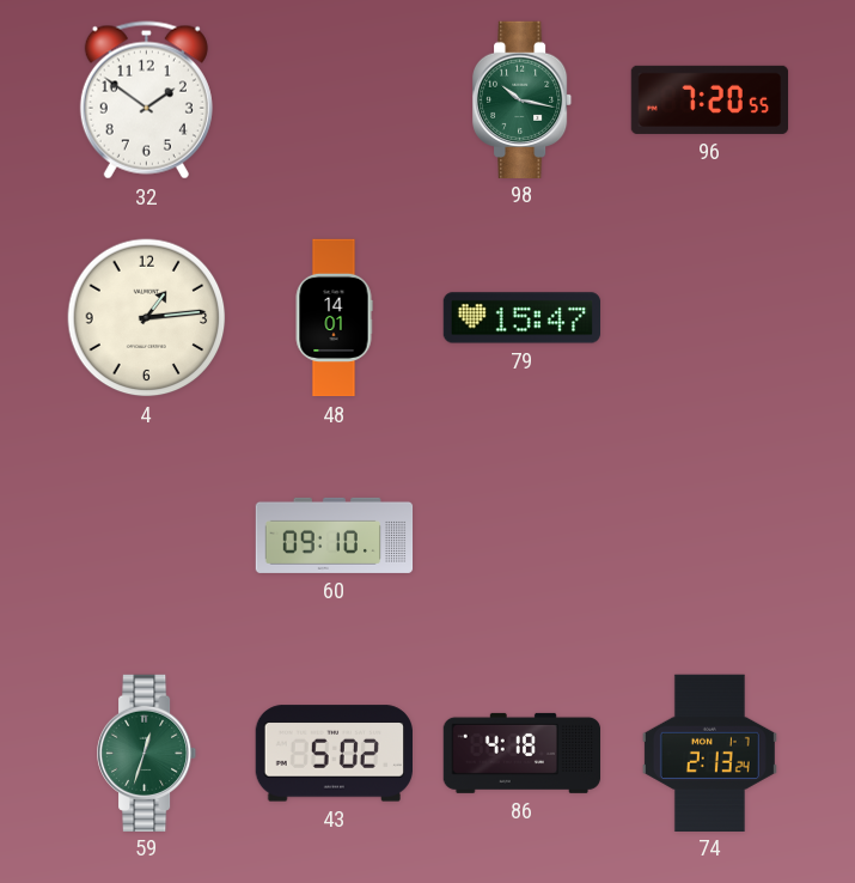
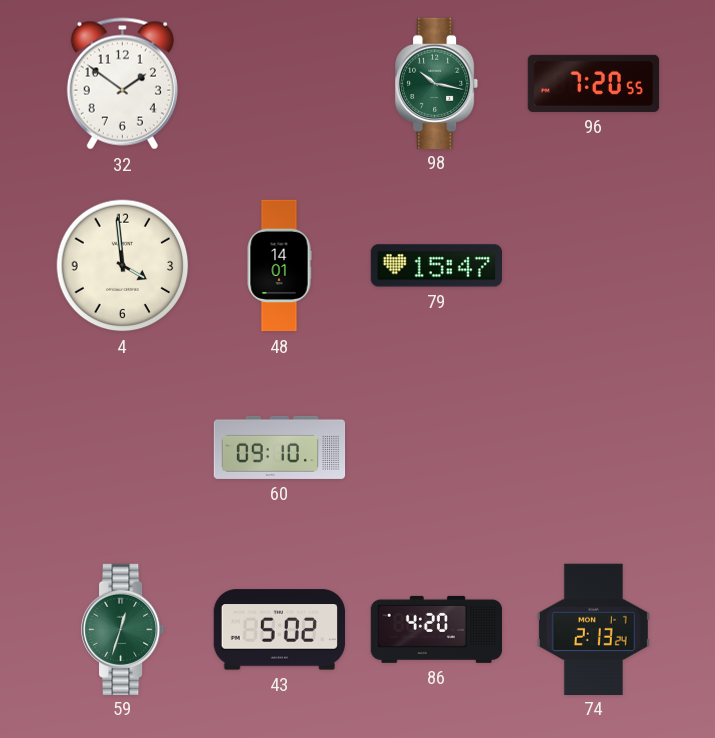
4: 1:14 -> 3:59
86: 4:18 -> 4:20
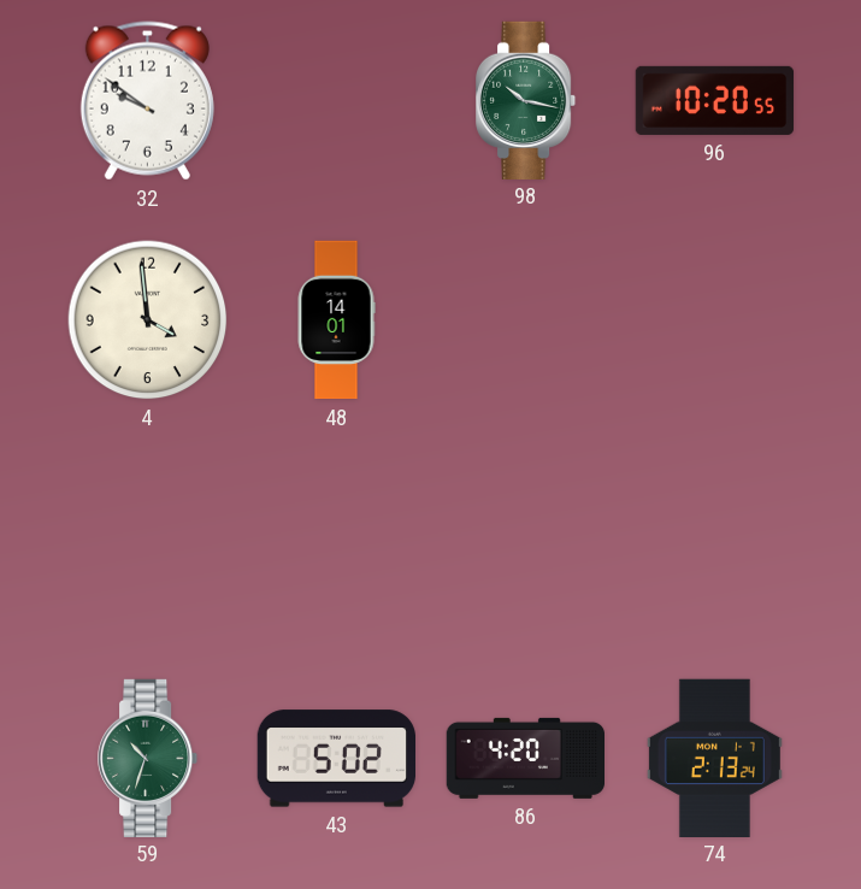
32: 1:51 -> 9:51
96: 7:20 -> 10:20
79: 15:47 -> none
60: 09:10 -> none
59: 12:33 -> 10:33
